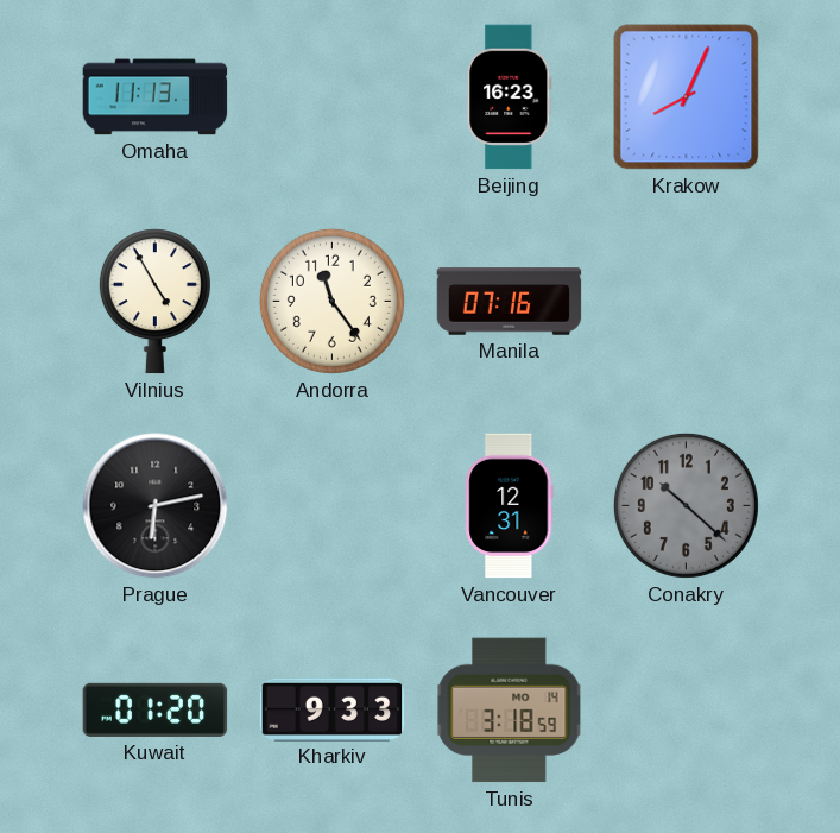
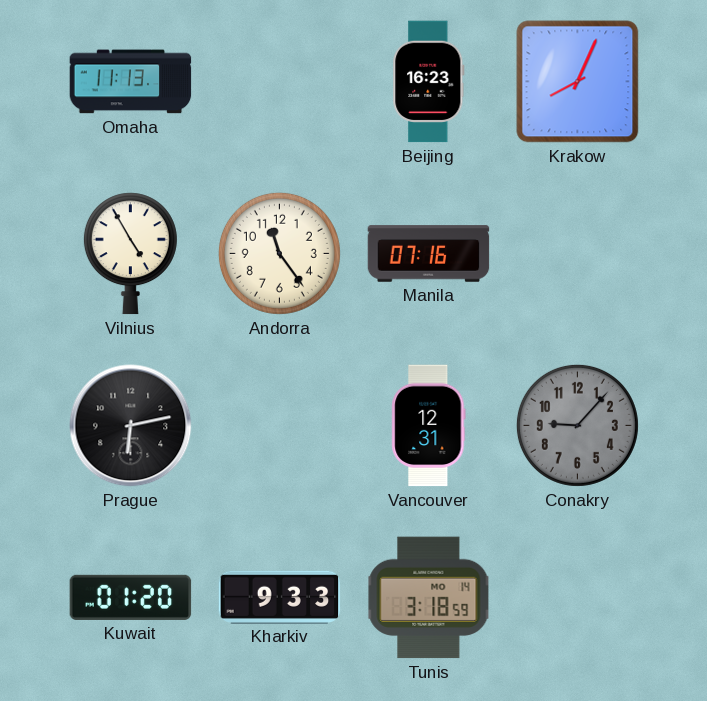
Conakry: 10:22 -> 9:07
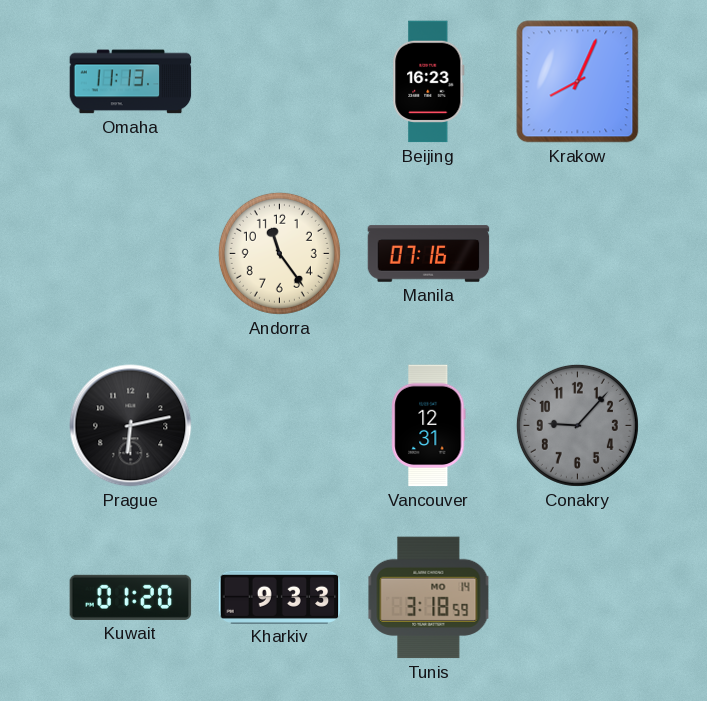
Vilnius: 4:55 -> none
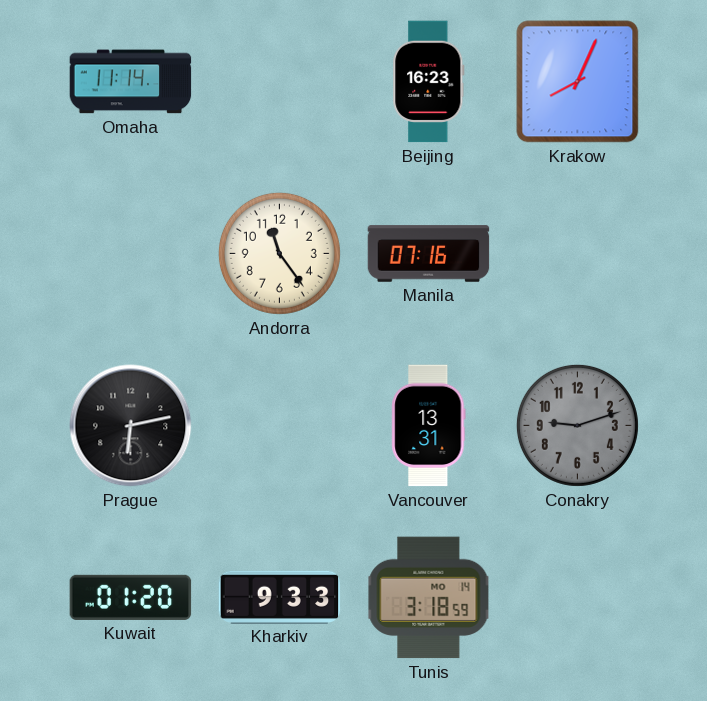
Omaha: 11:13 -> 11:14
Vancouver: 12:31 -> 13:31
Conakry: 9:07 -> 9:12
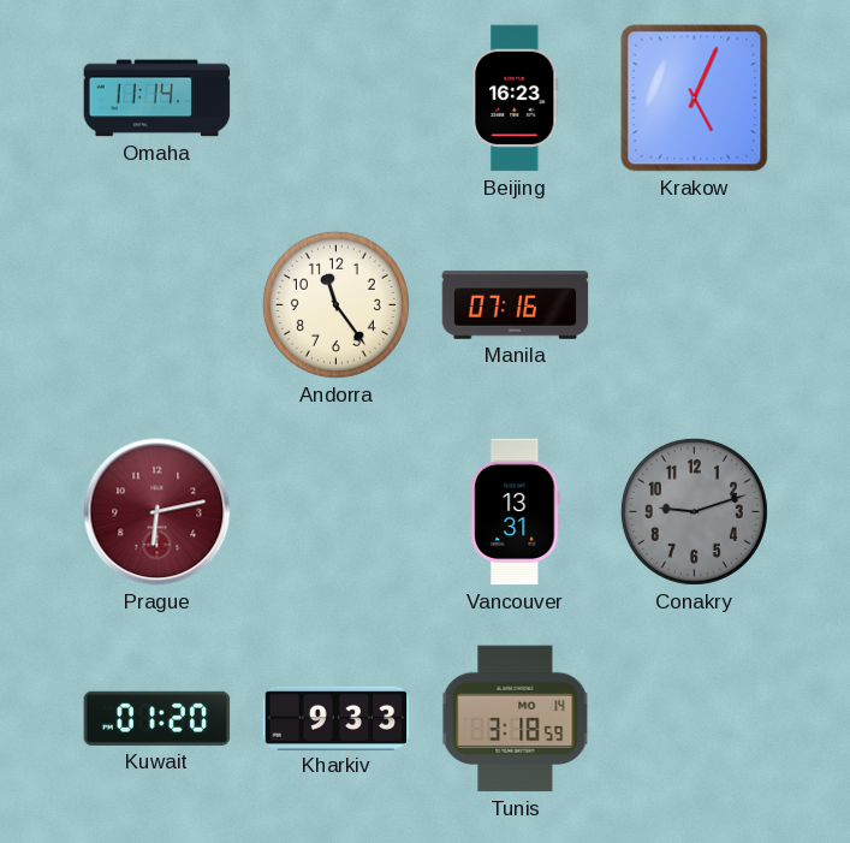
Krakow: 8:04 -> 5:04
Prague dial: black -> burgundy
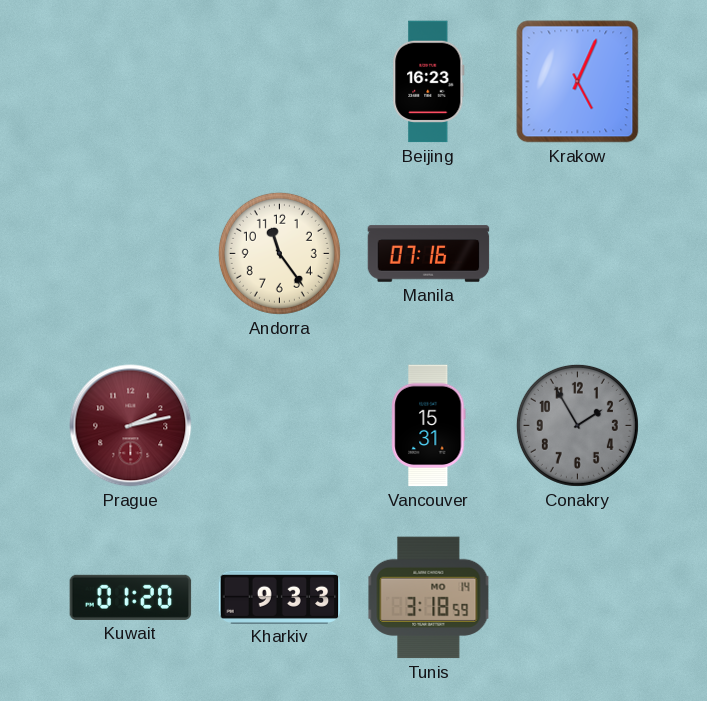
Omaha: 11:14 -> none
Prague: 6:13 -> 2:13
Vancouver: 13:31 -> 15:31
Conakry: 9:12 -> 1:55
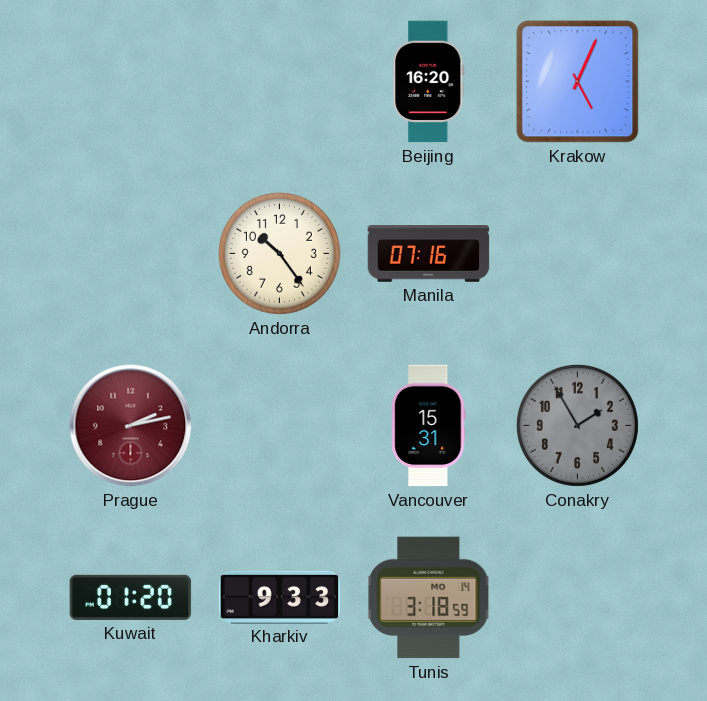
Beijing: 16:23 -> 16:20
Andorra: 11:24 -> 10:24
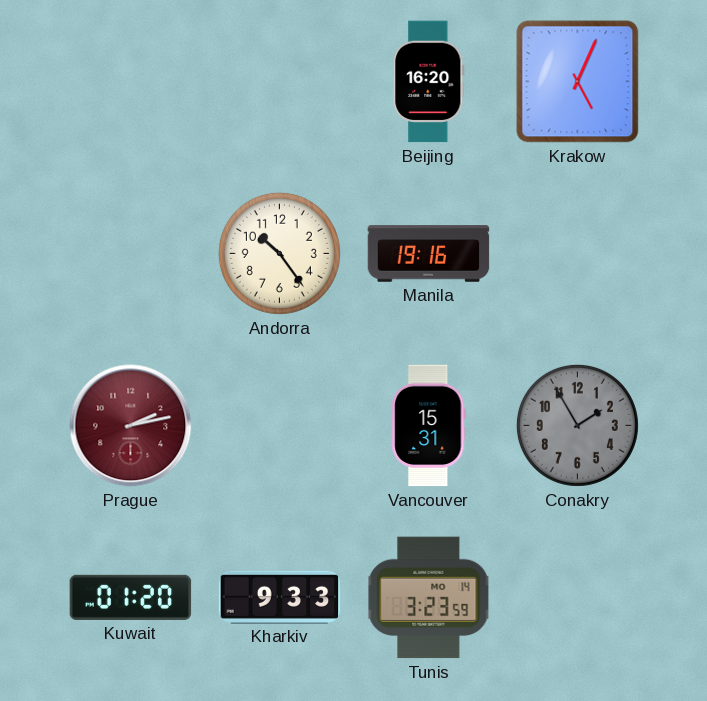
Manila: 07:16 -> 19:16
Tunis: 3:18 -> 3:23
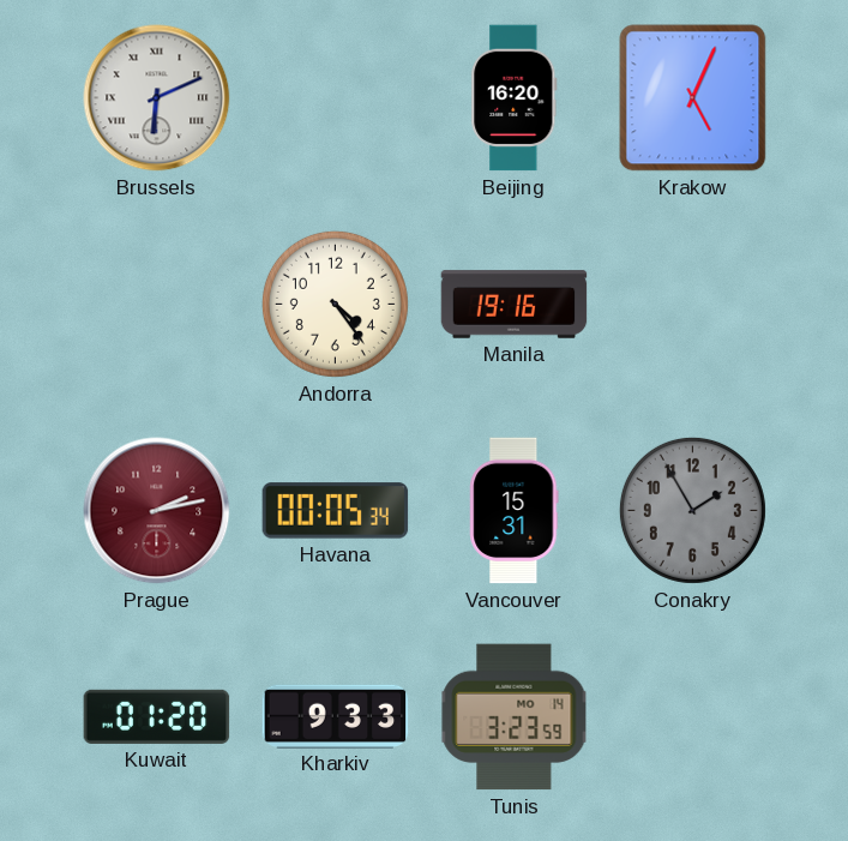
Brussels: none -> 6:11
Andorra: 10:24 -> 4:24
Havana: none -> 00:05
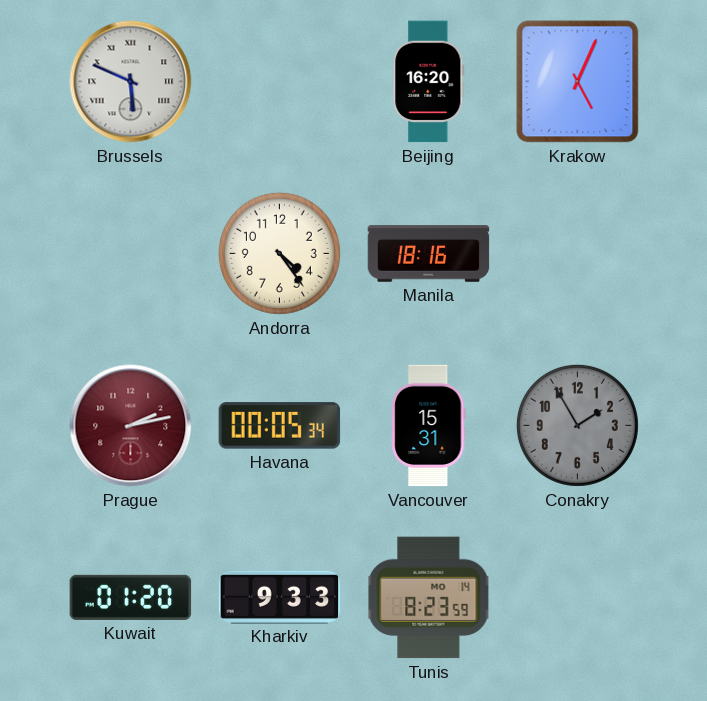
Brussels: 6:11 -> 5:49
Manila: 19:16 -> 18:16
Tunis: 3:23 -> 8:23
